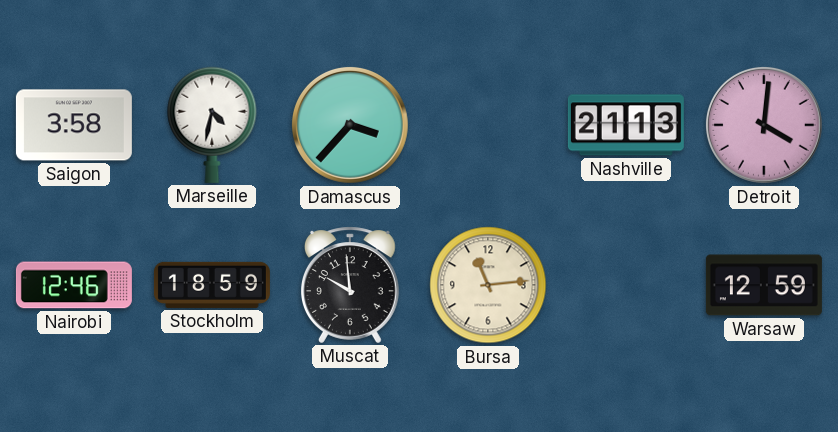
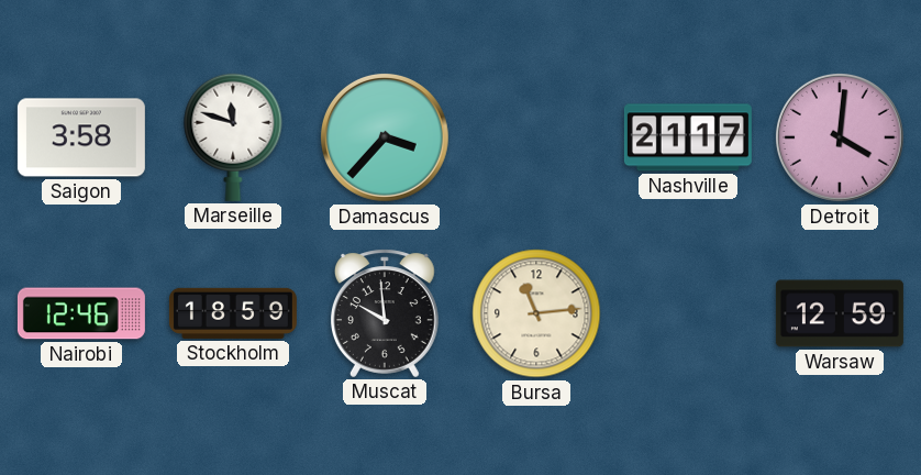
Marseille: 4:32 -> 11:48
Nashville: 21:13 -> 21:17
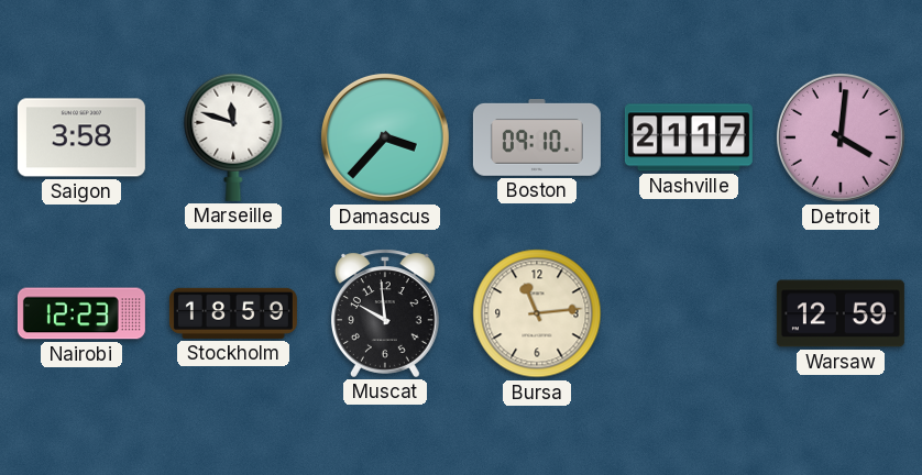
Boston: none -> 09:10
Nairobi: 12:46 -> 12:23
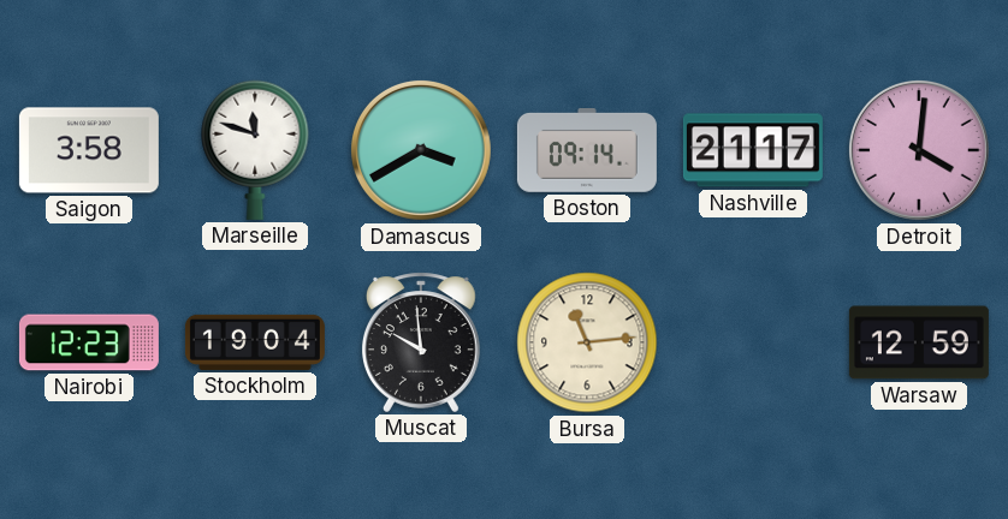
Damascus: 3:37 -> 3:40
Boston: 09:10 -> 09:14
Stockholm: 18:59 -> 19:04
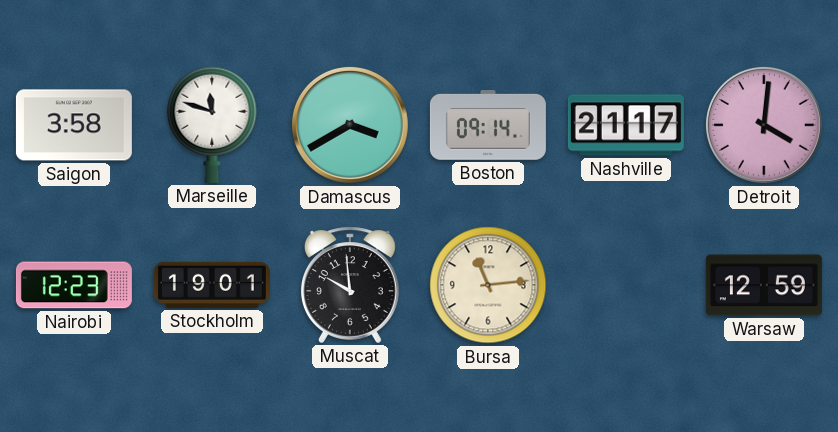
Stockholm: 19:04 -> 19:01
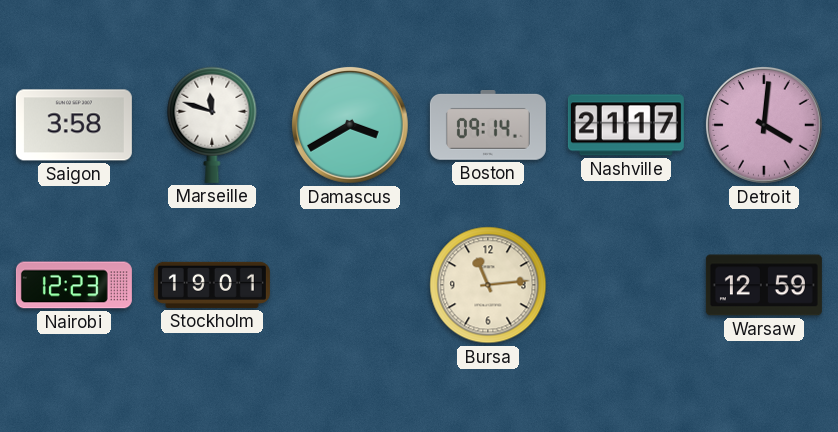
Muscat: 9:59 -> none
